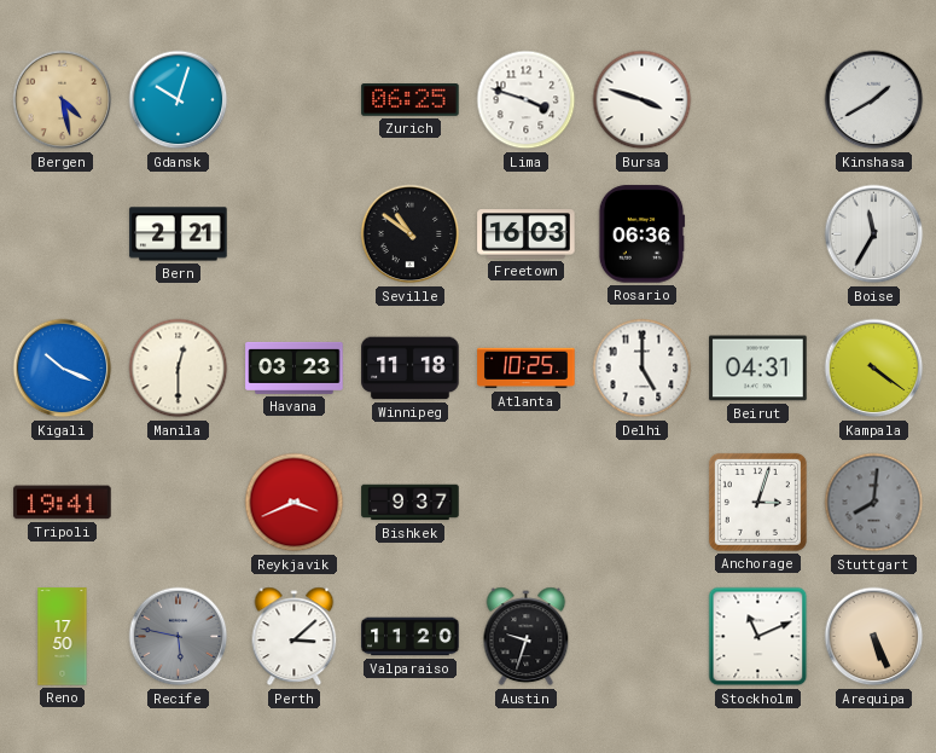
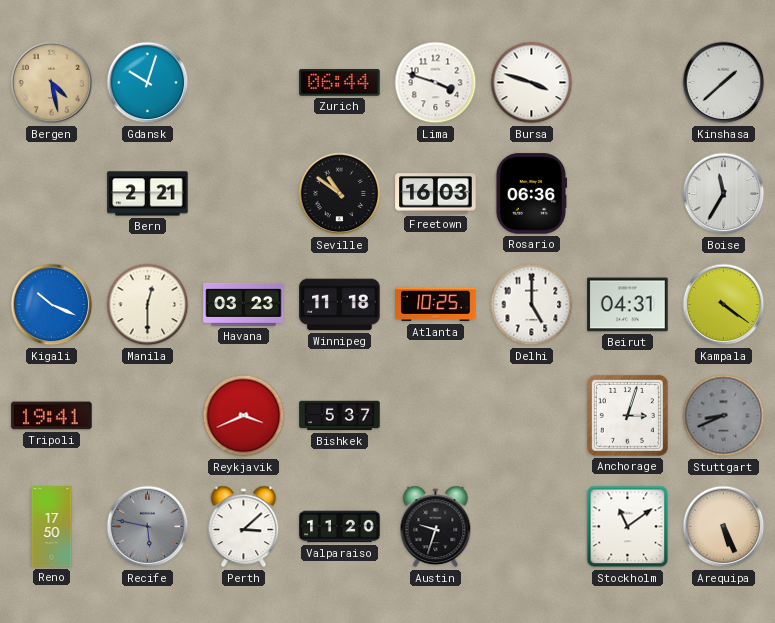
Zurich: 06:25 -> 06:44
Kinshasa: 1:40 -> 1:38
Bishkek: 9:37 -> 5:37
Stuttgart: 8:01 -> 8:41
Stockholm: 11:11 -> 11:09
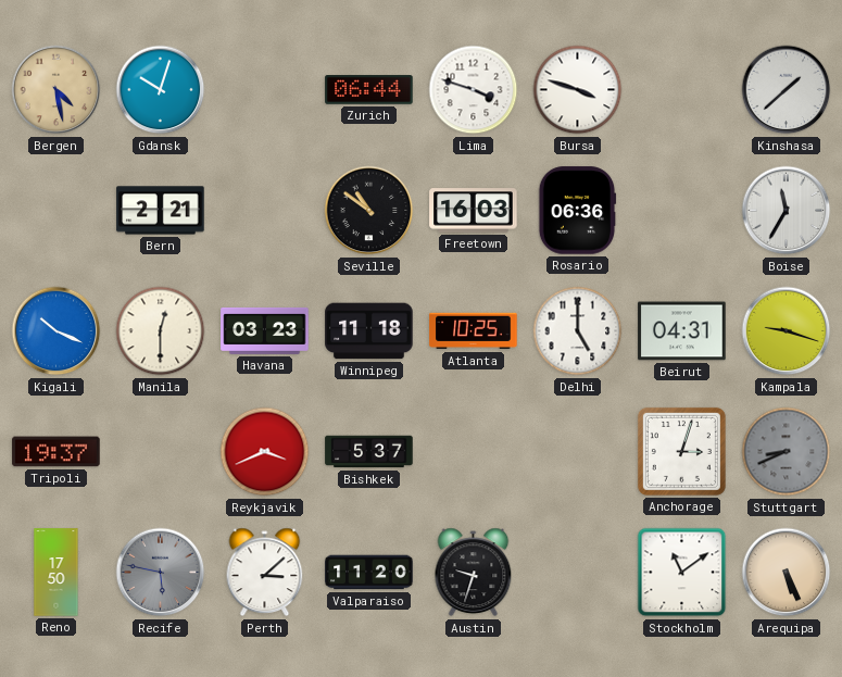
Kampala: 4:21 -> 9:18
Tripoli: 19:41 -> 19:37
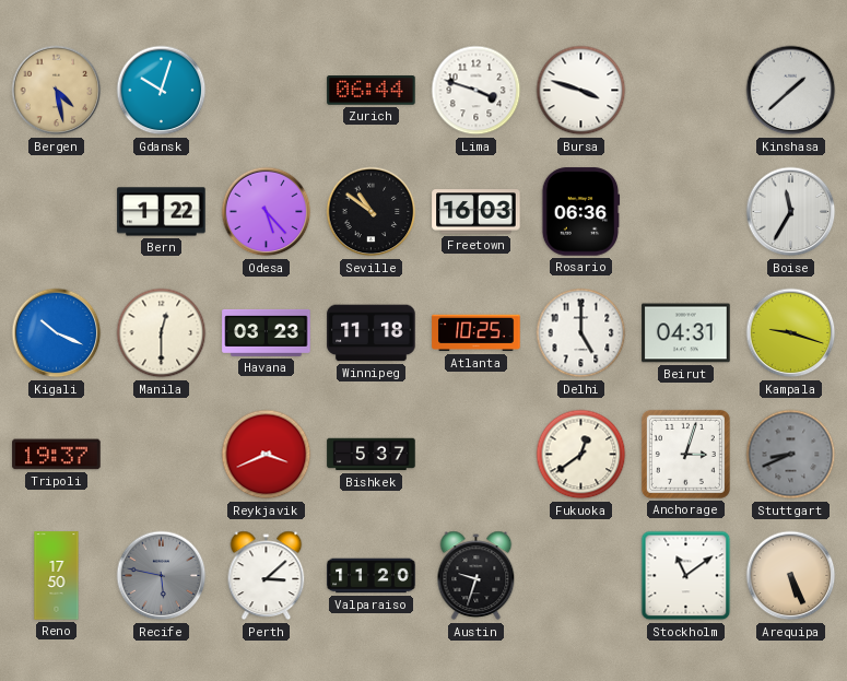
Bern: 2:21 -> 1:22
Odesa: none -> 5:23
Fukuoka: none -> 12:39
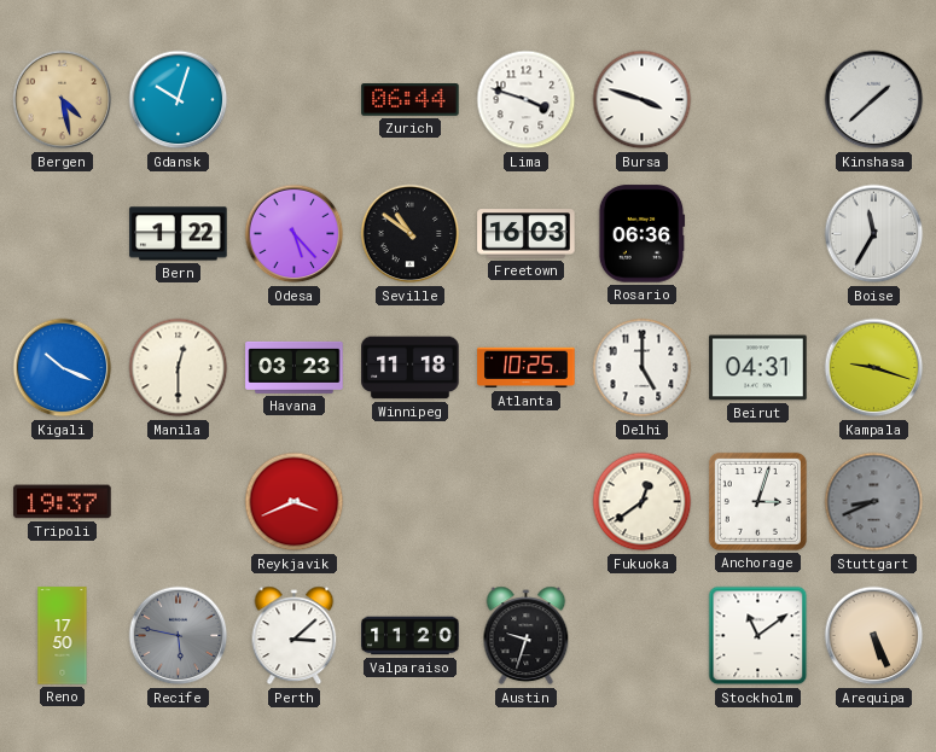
Bishkek: 5:37 -> none
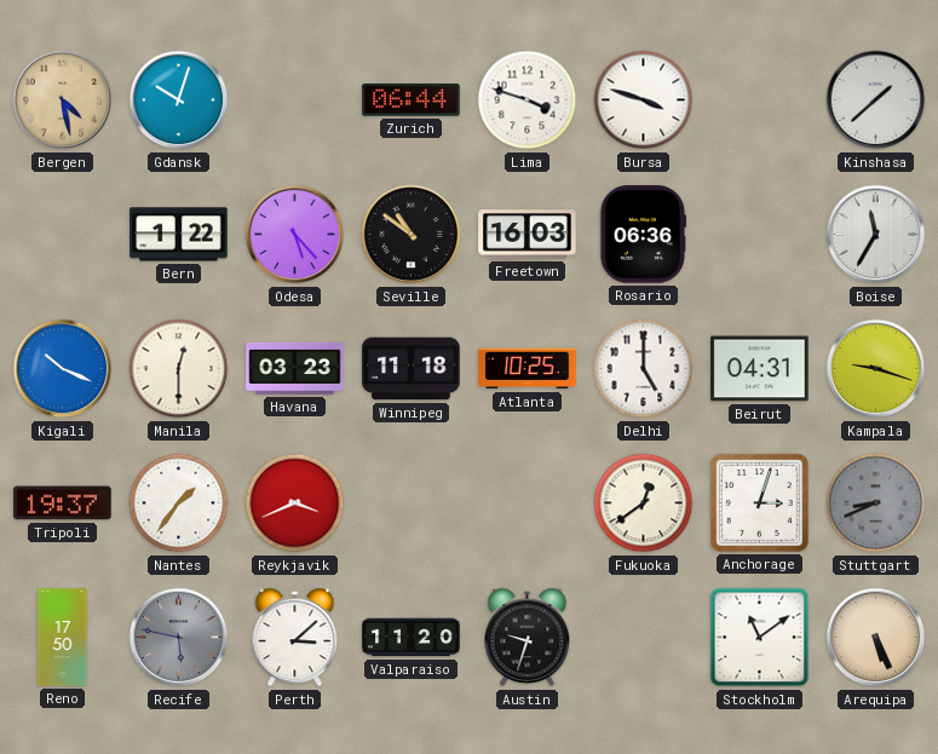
Nantes: none -> 1:36
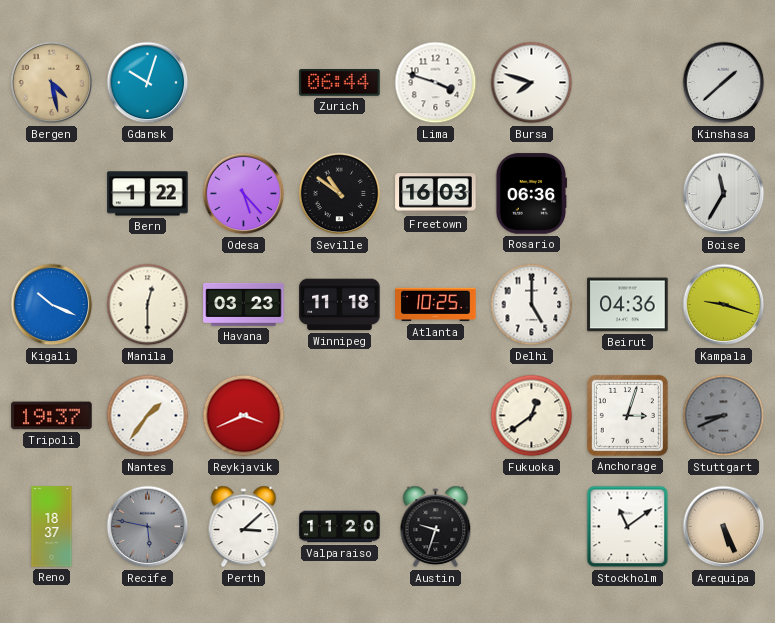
Bursa: 3:48 -> 7:48
Beirut: 04:31 -> 04:36
Reno: 17:50 -> 18:37
